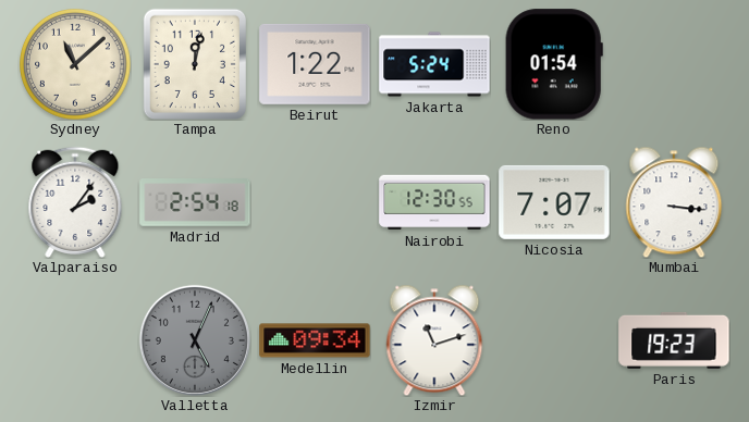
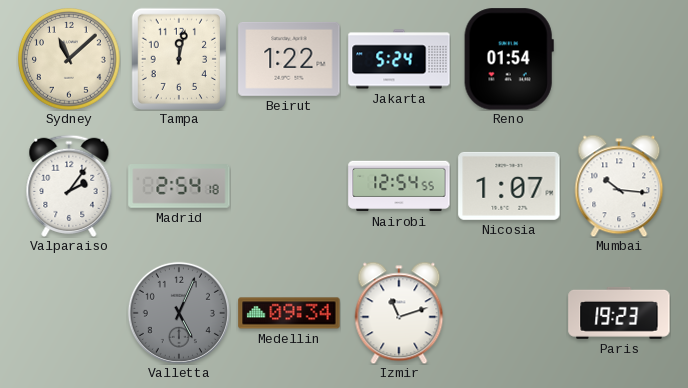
Nairobi: 12:30 -> 12:54
Nicosia: 7:07 -> 1:07
Mumbai: 3:16 -> 10:16
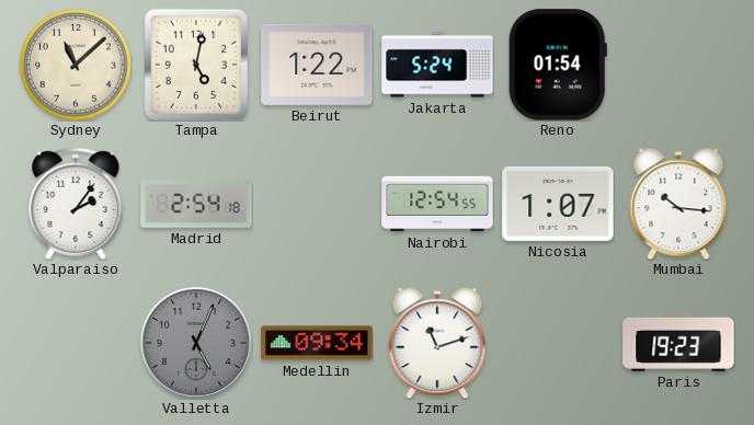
Tampa: 12:02 -> 5:02
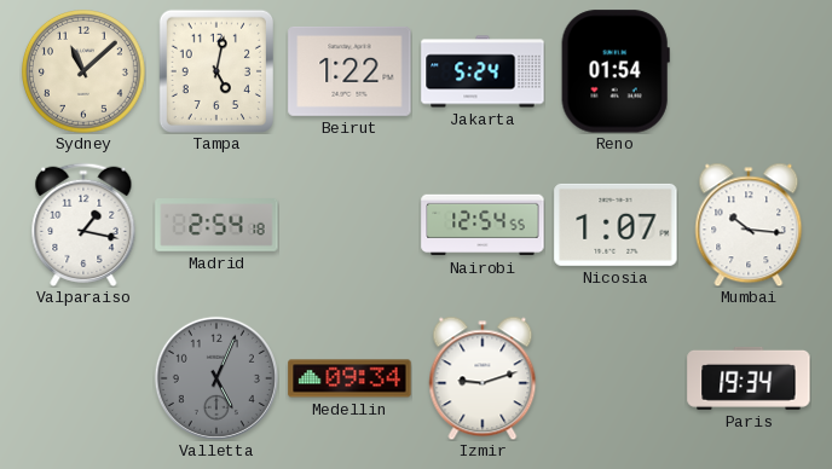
Valparaiso: 2:06 -> 1:17
Izmir: 11:12 -> 9:12
Paris: 19:23 -> 19:34
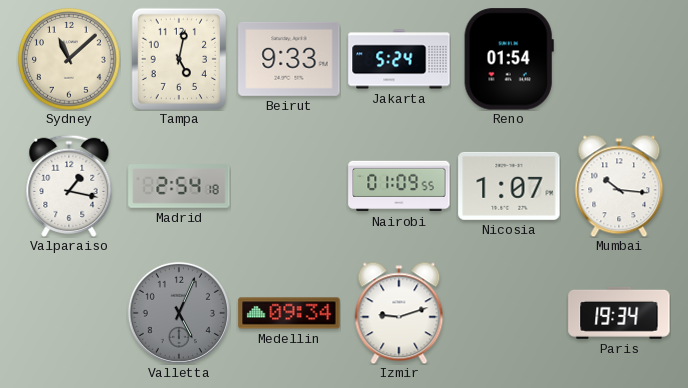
Beirut: 1:22 -> 9:33
Nairobi: 12:54 -> 01:09
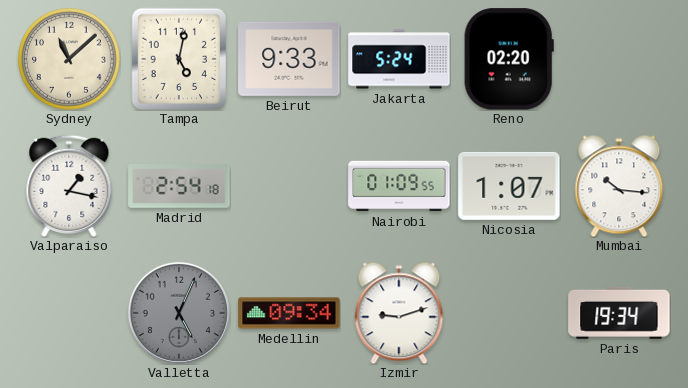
Reno: 01:54 -> 02:20
